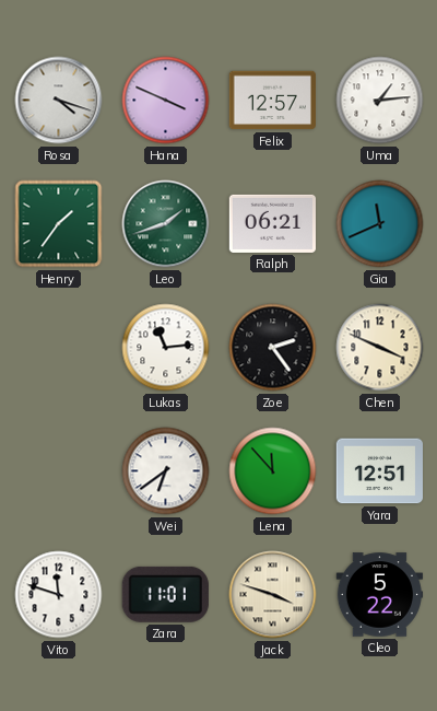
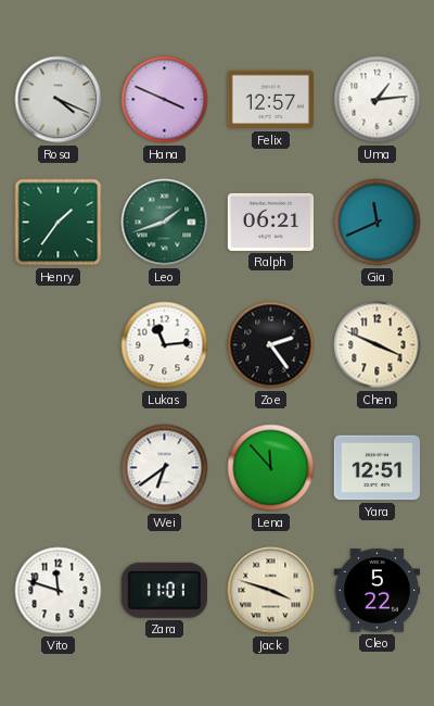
Rosa: 4:18 -> 4:19
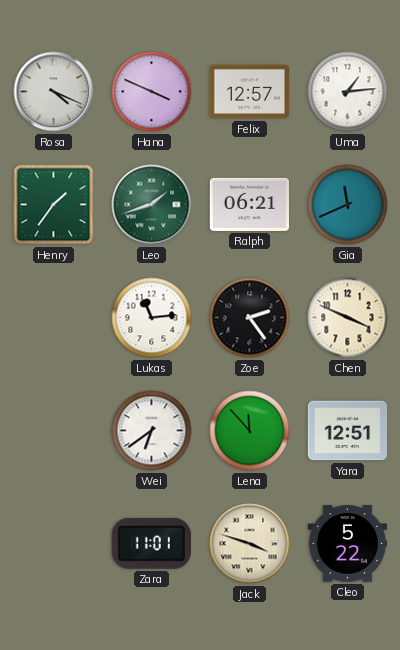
Vito: 11:48 -> none
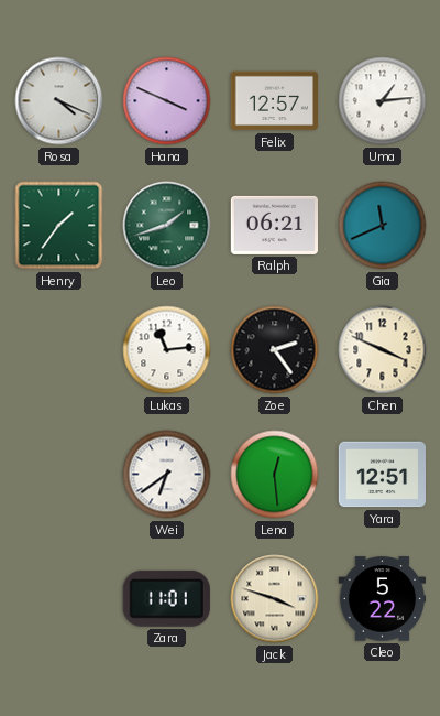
Lena: 11:53 -> 12:29
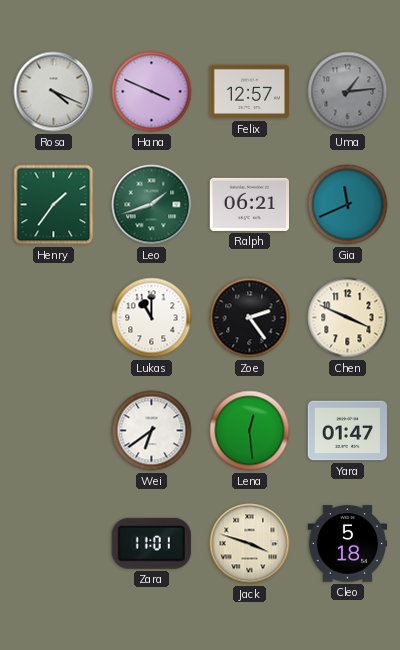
Uma dial: white -> grey
Lukas: 11:14 -> 11:00
Yara: 12:51 -> 01:47
Cleo: 5:22 -> 5:18
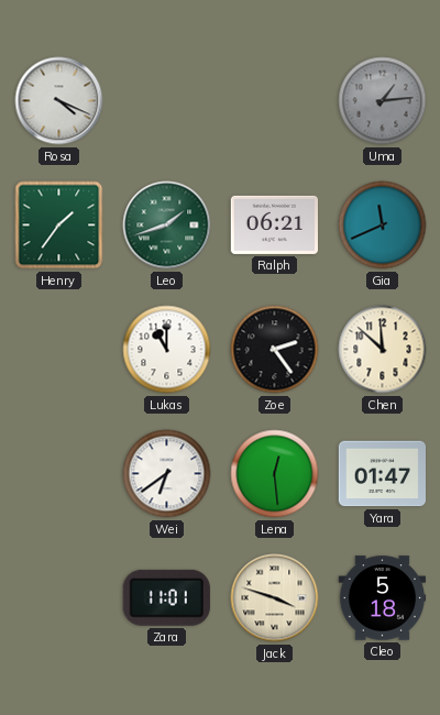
Hana: 3:49 -> none
Felix: 12:57 -> none
Chen: 3:49 -> 11:52
